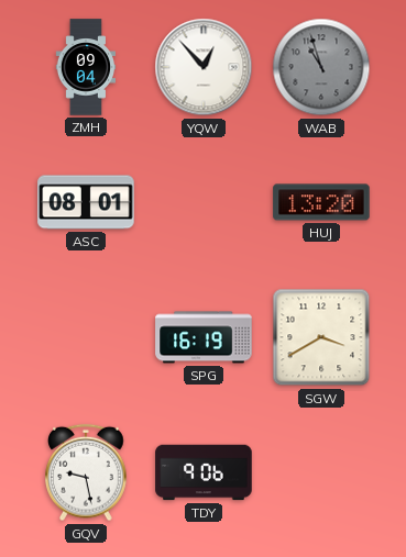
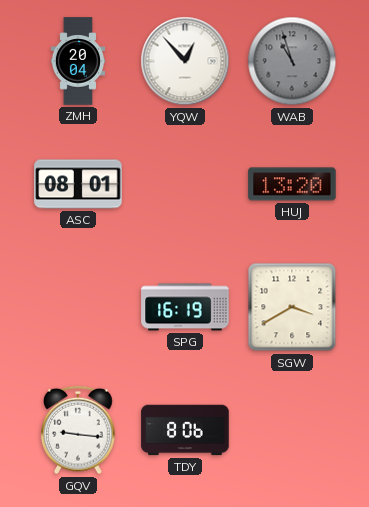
ZMH: 09:04 -> 20:04
GQV: 9:28 -> 9:16
TDY: 9:06 -> 8:06
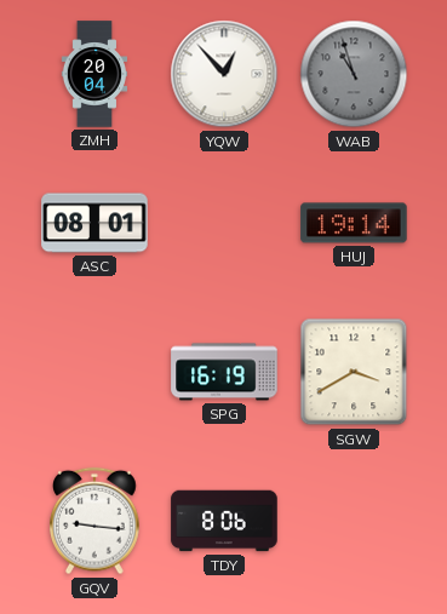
HUJ: 13:20 -> 19:14
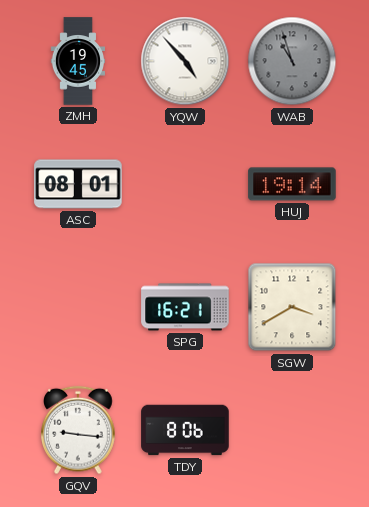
ZMH: 20:04 -> 19:45
YQW: 12:53 -> 4:53
SPG: 16:19 -> 16:21
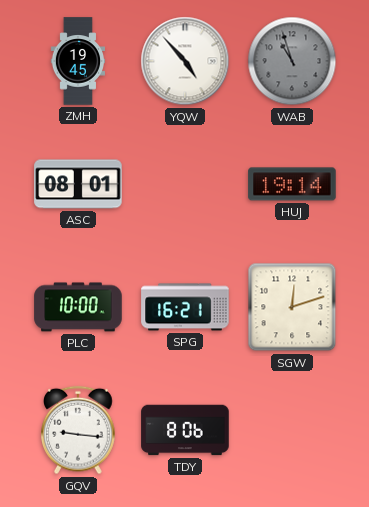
PLC: none -> 10:00
SGW: 3:40 -> 12:12
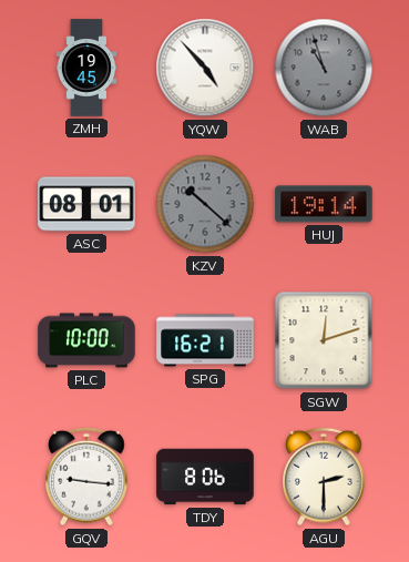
KZV: none -> 10:22
AGU: none -> 2:30
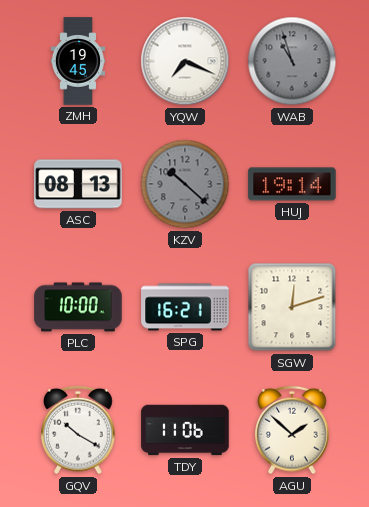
YQW: 4:53 -> 7:19
ASC: 08:01 -> 08:13
GQV: 9:16 -> 10:20
TDY: 8:06 -> 11:06
AGU: 2:30 -> 1:52
